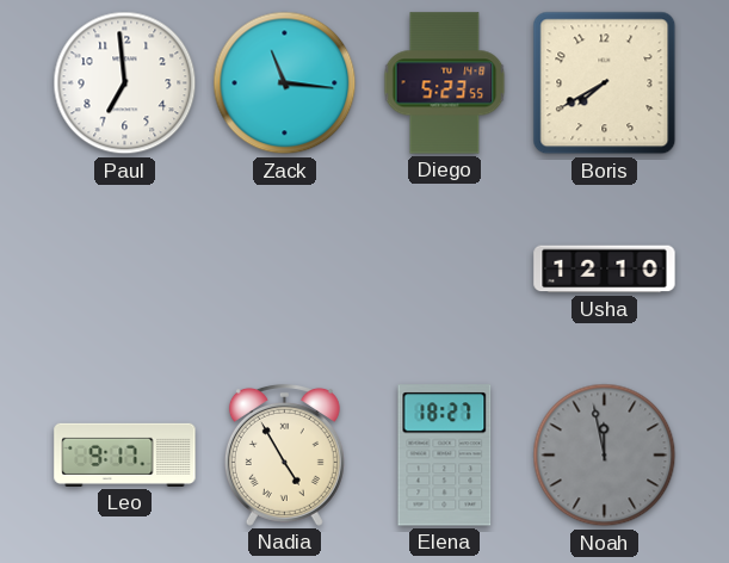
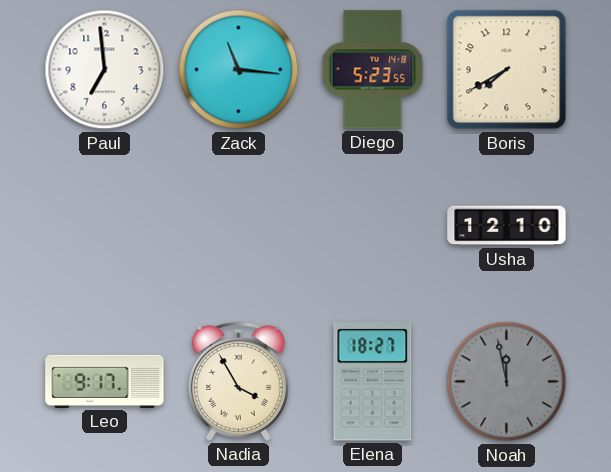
Nadia: 4:55 -> 3:55
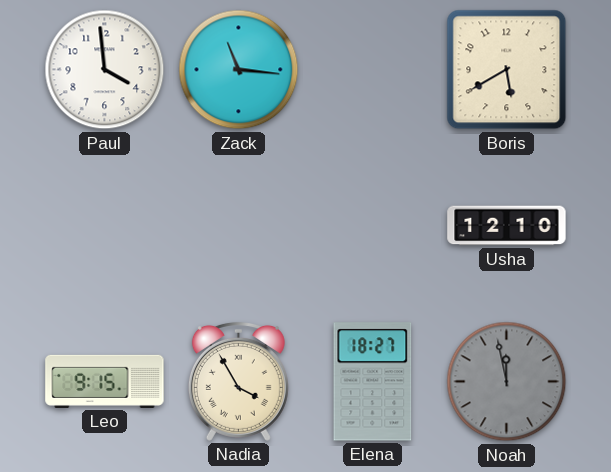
Paul: 6:59 -> 3:59
Diego: 5:23 -> none
Boris: 7:40 -> 5:40
Leo: 9:17 -> 9:15
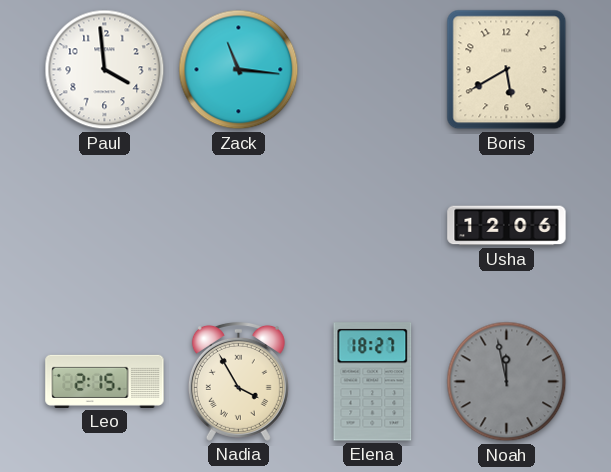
Usha: 12:10 -> 12:06
Leo: 9:15 -> 2:15
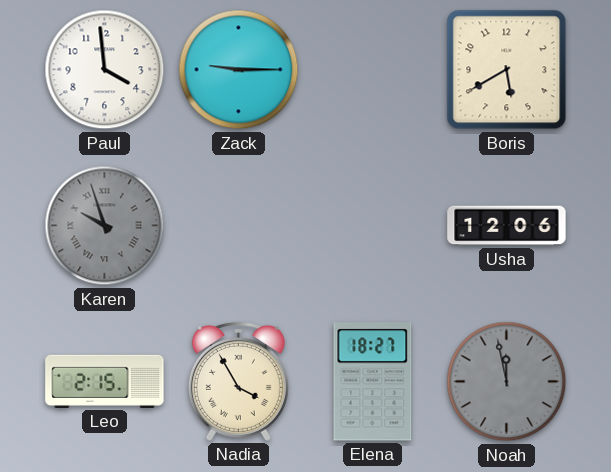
Zack: 11:16 -> 9:15
Karen: none -> 9:57
